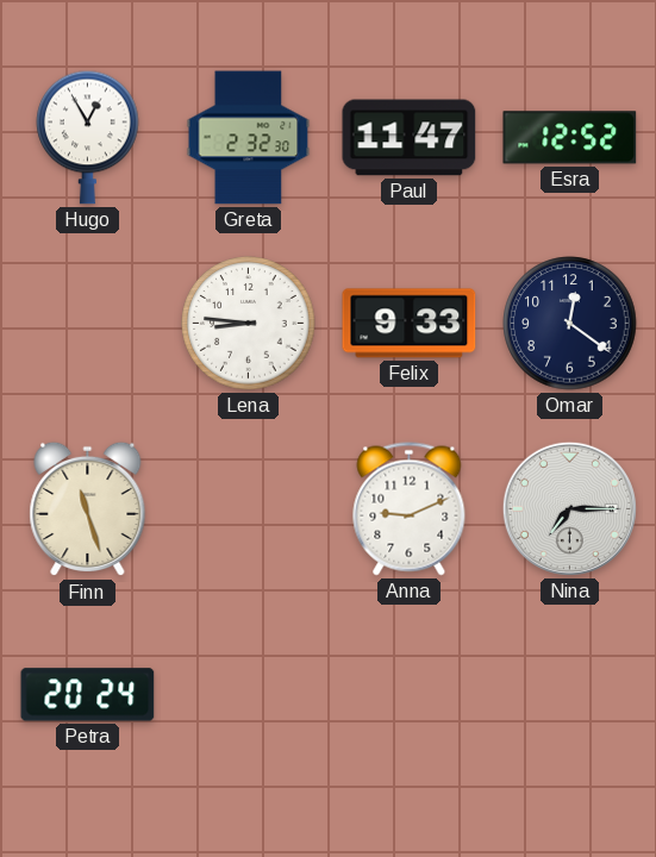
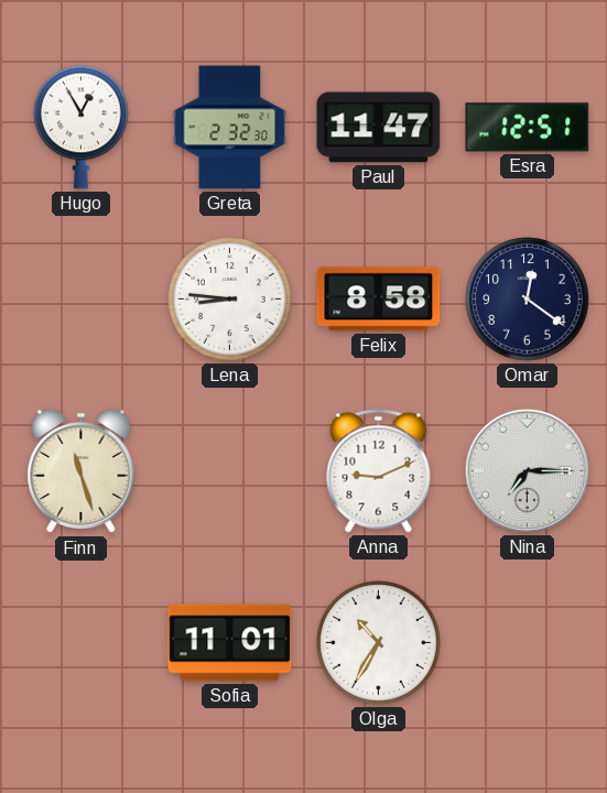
Esra: 12:52 -> 12:51
Felix: 9:33 -> 8:58
Petra: 20:24 -> none
Sofia: none -> 11:01
Olga: none -> 10:35
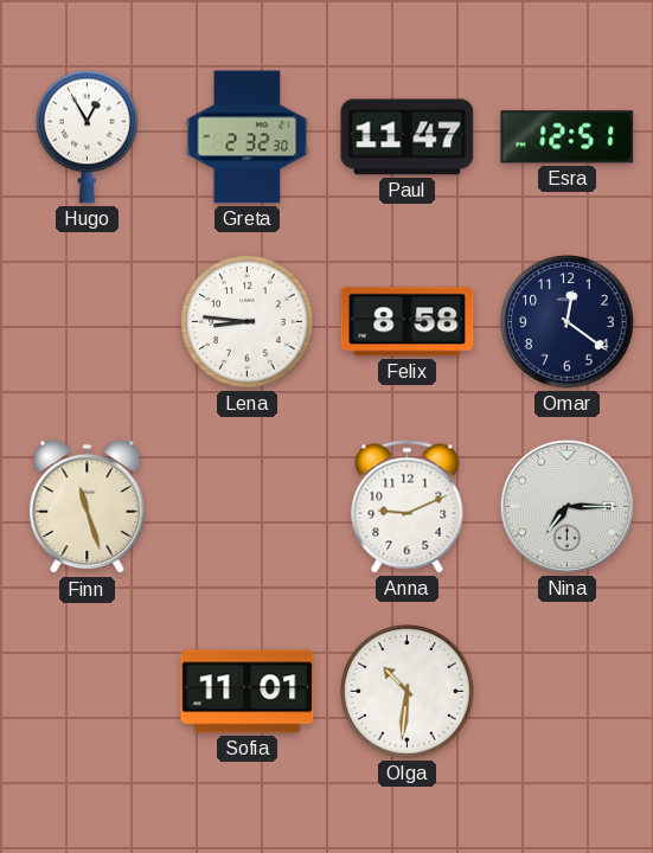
Olga: 10:35 -> 10:31
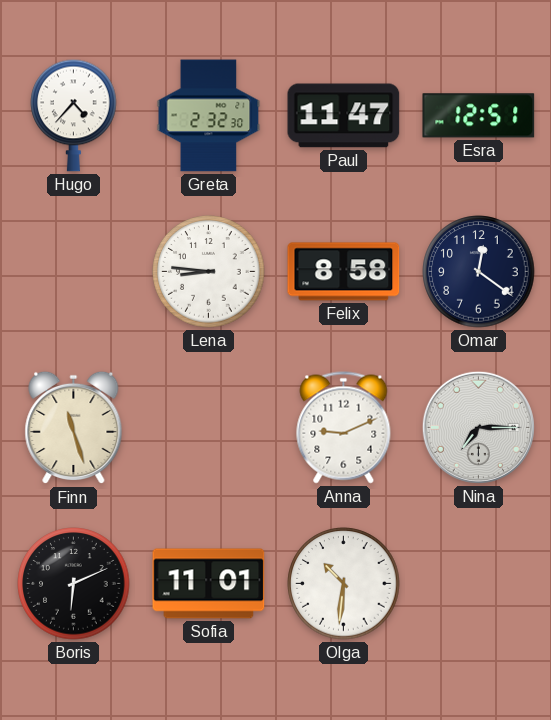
Hugo: 12:55 -> 4:37
Boris: none -> 6:11
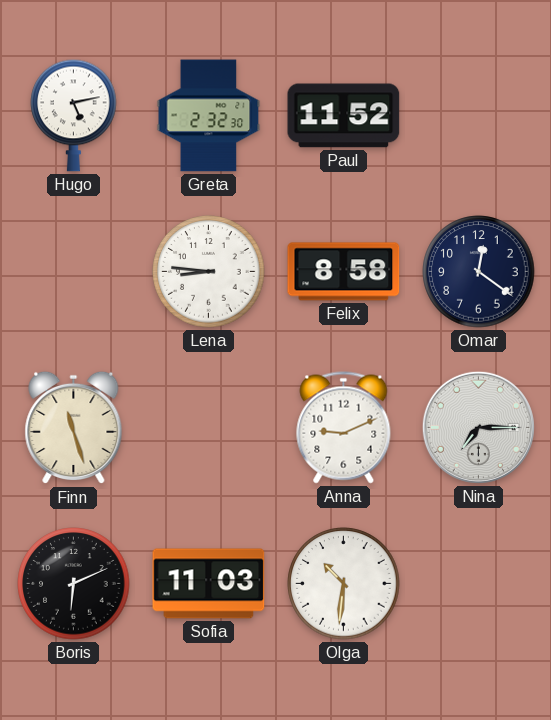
Hugo: 4:37 -> 5:13
Paul: 11:47 -> 11:52
Esra: 12:51 -> none
Sofia: 11:01 -> 11:03
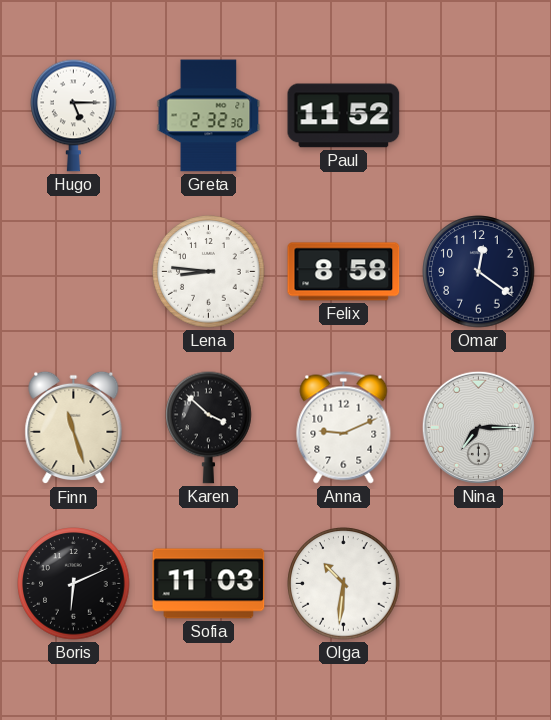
Hugo: 5:13 -> 5:15
Karen: none -> 3:52
